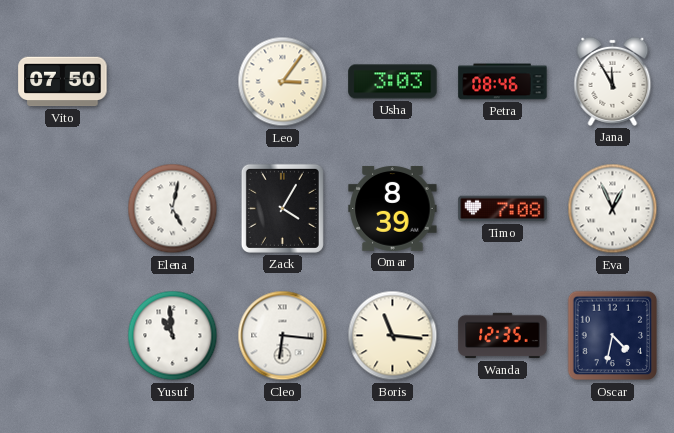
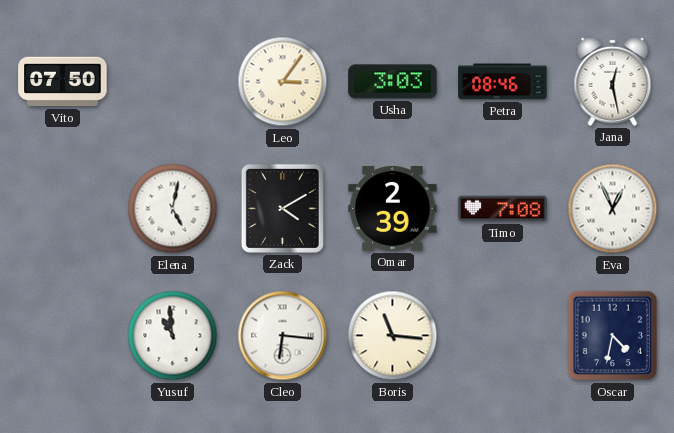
Jana: 11:55 -> 12:28
Zack: 4:05 -> 4:10
Omar: 8:39 -> 2:39
Wanda: 12:35 -> none
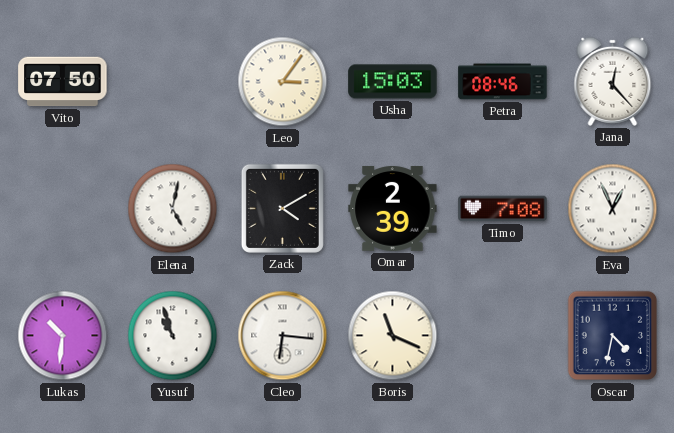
Usha: 3:03 -> 15:03
Jana: 12:28 -> 12:23
Lukas: none -> 10:31
Yusuf: 10:59 -> 10:57
Boris: 11:16 -> 11:19
